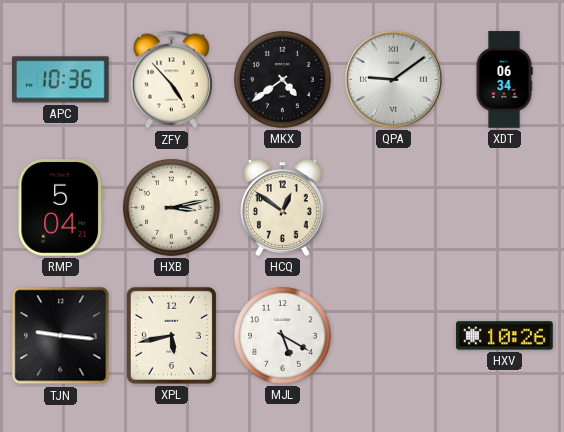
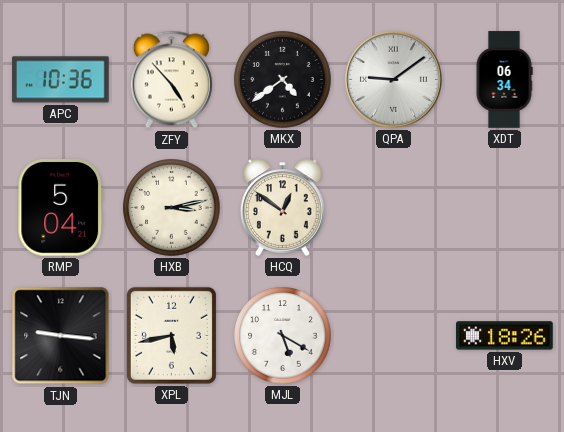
HXV: 10:26 -> 18:26
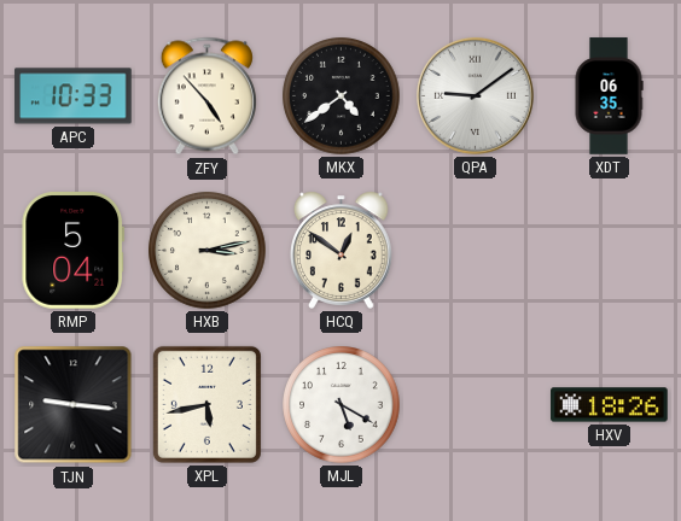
APC: 10:36 -> 10:33
XDT: 06:34 -> 06:35
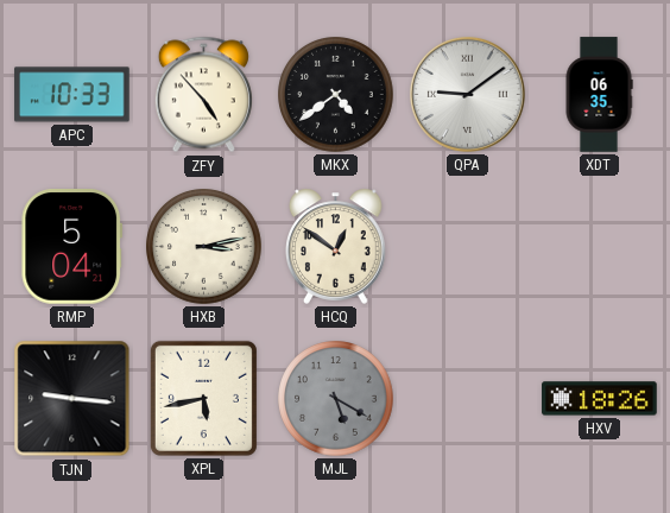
MJL dial: white -> grey
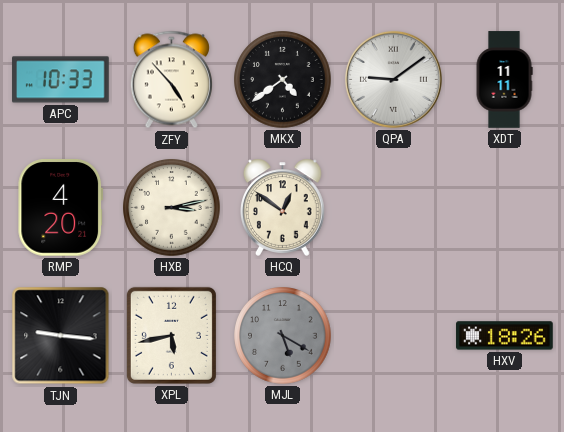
XDT: 06:35 -> 11:11
RMP: 5:04 -> 4:20
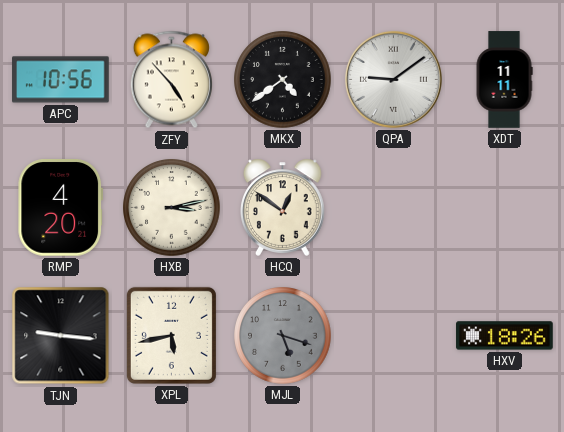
APC: 10:33 -> 10:56
MJL: 5:20 -> 5:18
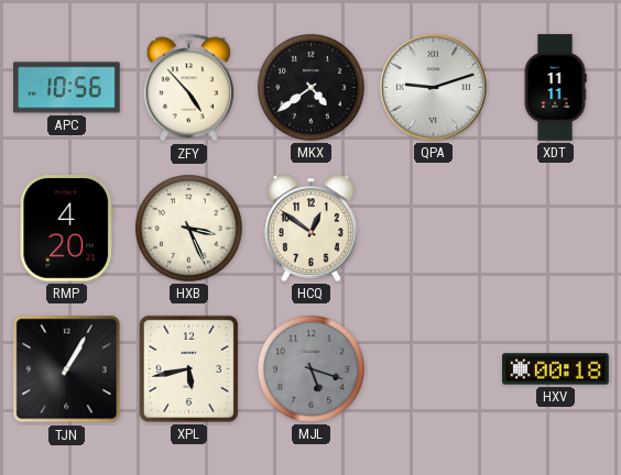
QPA: 9:09 -> 9:12
HXB: 3:13 -> 3:26
TJN: 9:16 -> 1:05
HXV: 18:26 -> 00:18
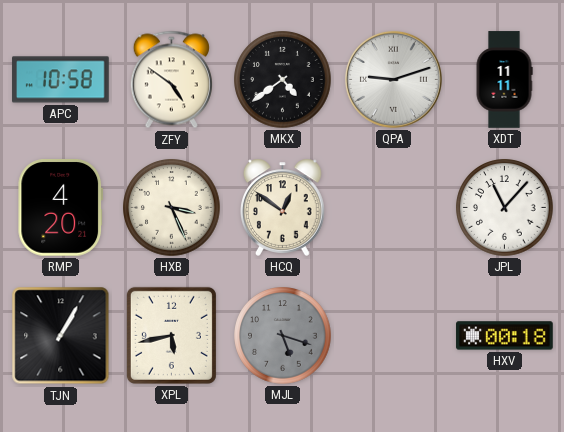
APC: 10:56 -> 10:58
ZFY: 4:53 -> 4:51
JPL: none -> 11:07
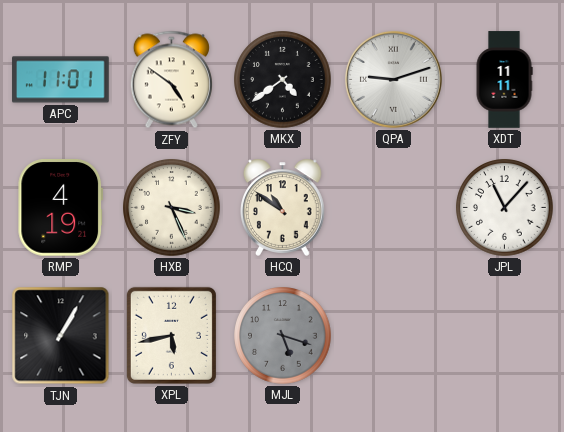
APC: 10:58 -> 11:01
RMP: 4:20 -> 4:19
HCQ: 12:51 -> 10:51
HXV: 00:18 -> none
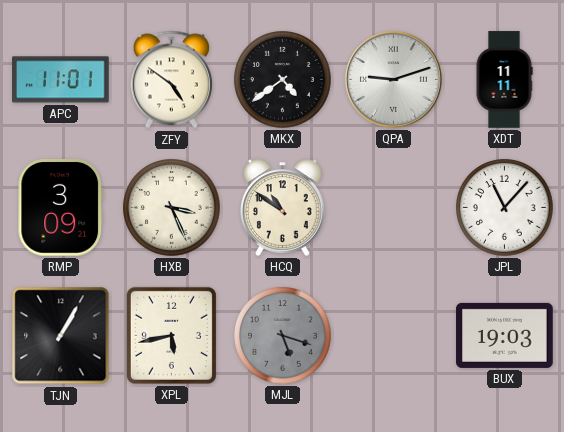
RMP: 4:19 -> 3:09
BUX: none -> 19:03
